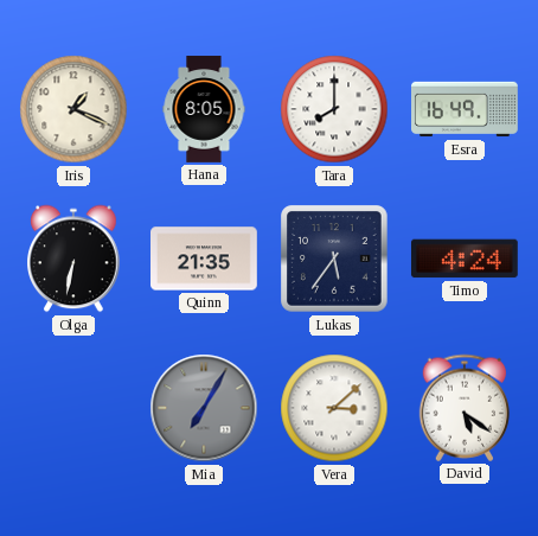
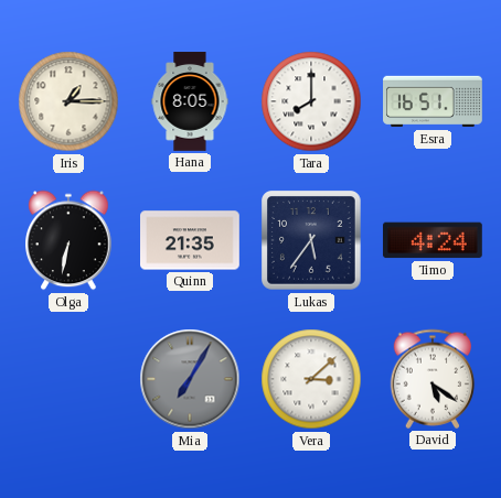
Iris: 1:19 -> 1:15
Esra: 16:49 -> 16:51
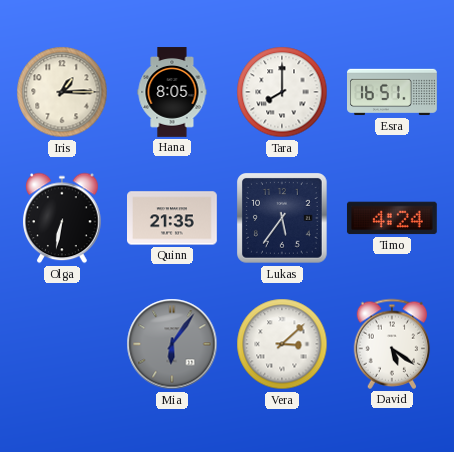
Mia: 7:05 -> 6:06
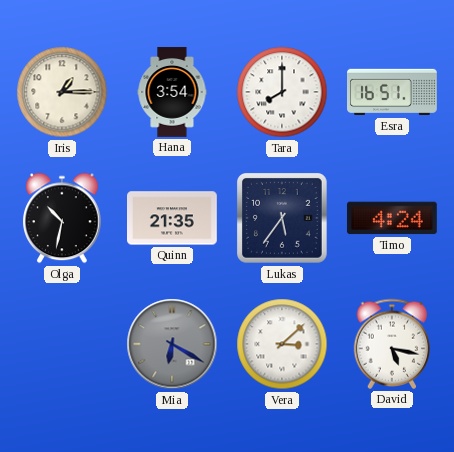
Hana: 8:05 -> 3:54
Olga: 6:32 -> 10:32
Mia: 6:06 -> 6:20
David: 5:21 -> 5:17
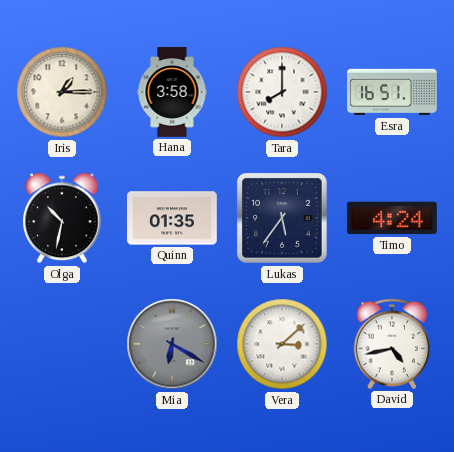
Hana: 3:54 -> 3:58
Quinn: 21:35 -> 01:35
David: 5:17 -> 4:43
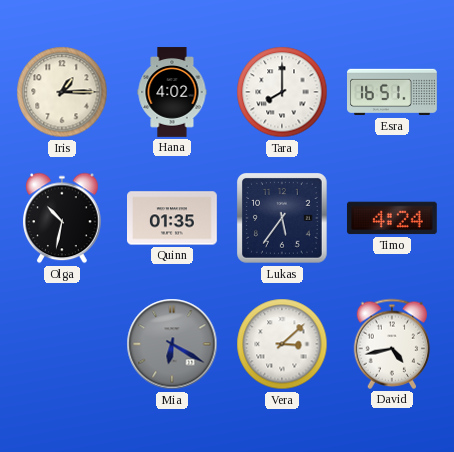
Hana: 3:58 -> 4:02
